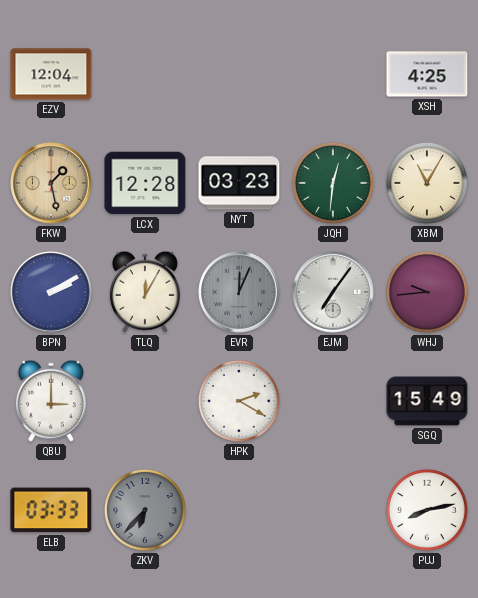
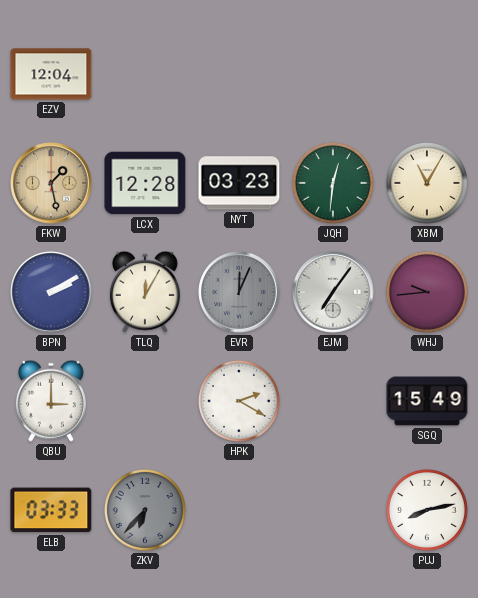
XSH: 4:25 -> none
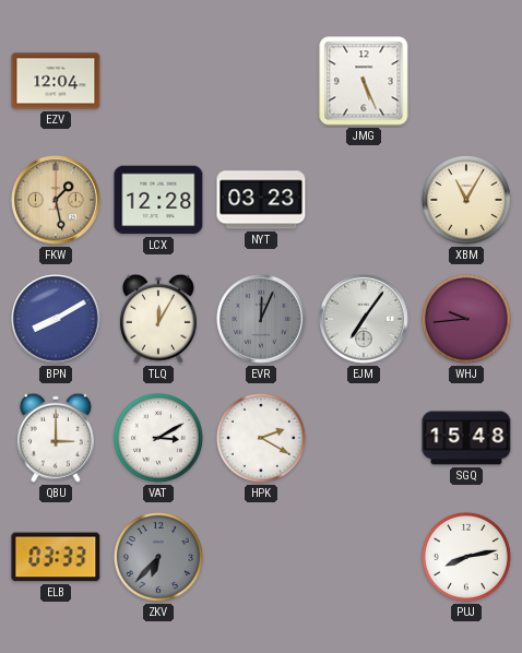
JMG: none -> 5:26
JQH: 12:31 -> none
BPN: 2:10 -> 8:10
VAT: none -> 3:10
SGQ: 15:49 -> 15:48
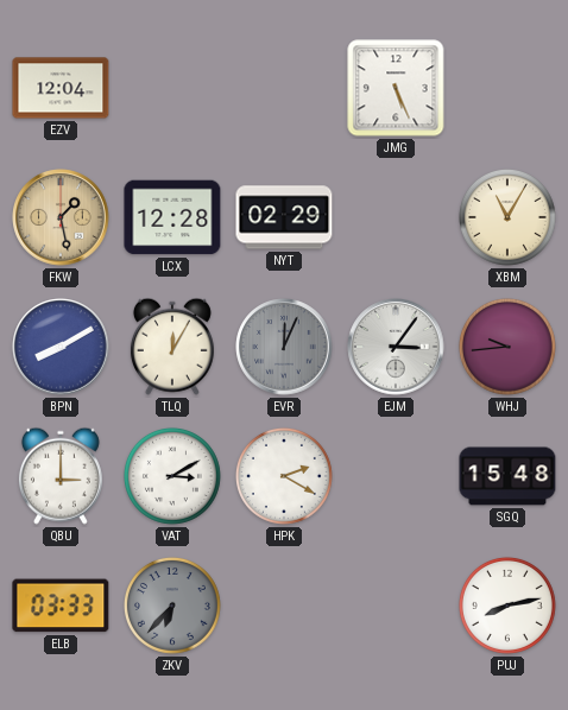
NYT: 03:23 -> 02:29
EJM: 7:06 -> 3:06
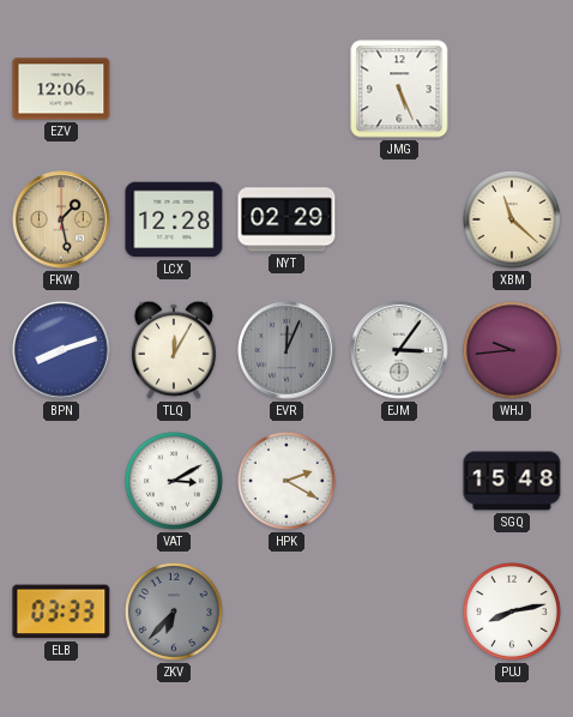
EZV: 12:04 -> 12:06
XBM: 11:05 -> 11:22
BPN: 8:10 -> 8:12
QBU: 3:00 -> none
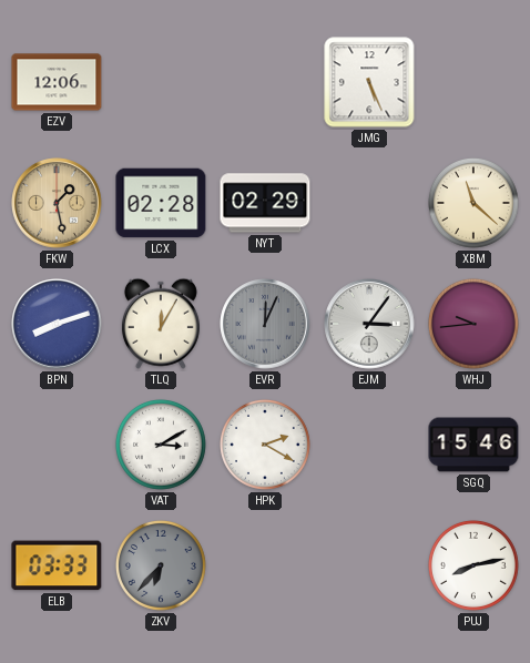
LCX: 12:28 -> 02:28
SGQ: 15:48 -> 15:46
